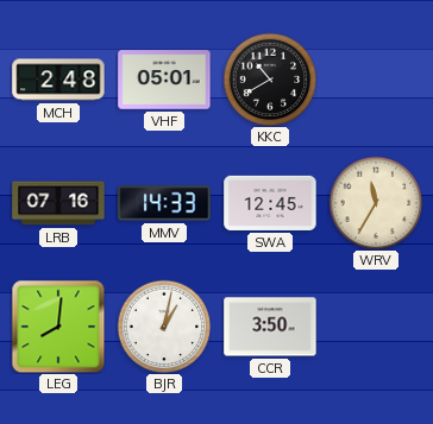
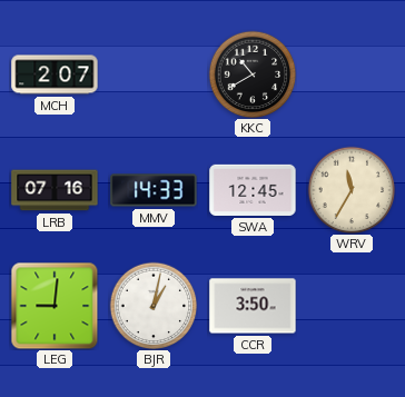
MCH: 2:48 -> 2:07
VHF: 05:01 -> none
LEG: 8:01 -> 9:01
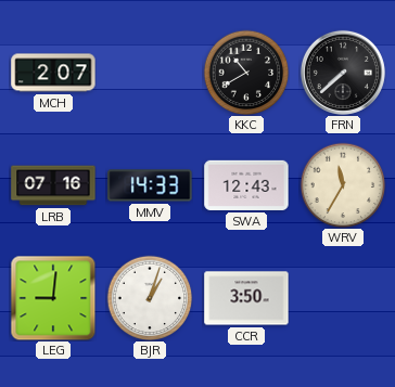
FRN: none -> 7:38
SWA: 12:45 -> 12:43
BJR: 1:02 -> 1:03
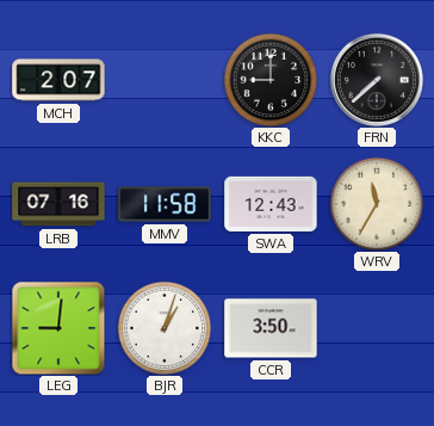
KKC: 10:40 -> 9:00
MMV: 14:33 -> 11:58
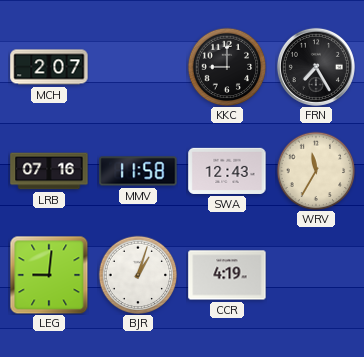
FRN: 7:38 -> 7:25
CCR: 3:50 -> 4:19
